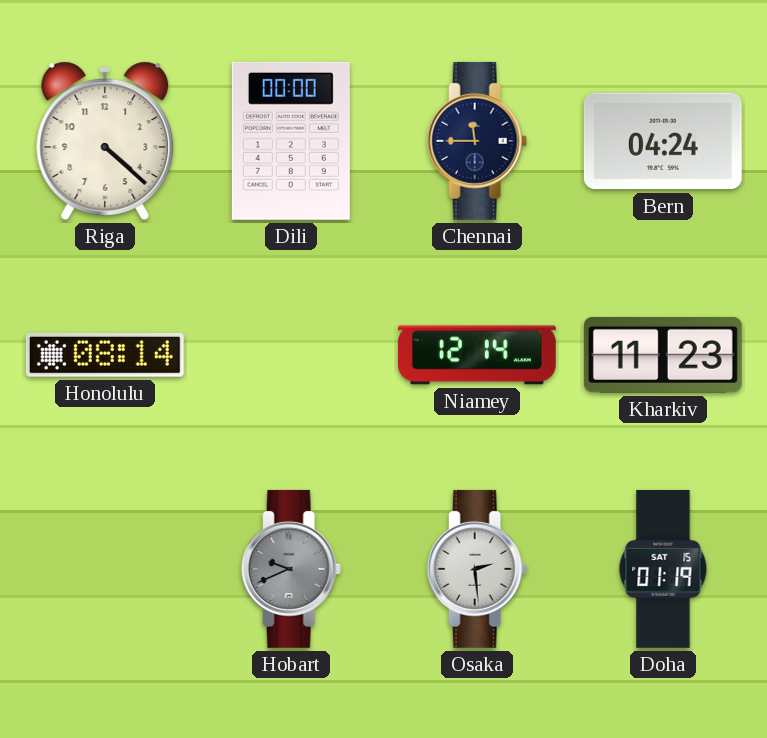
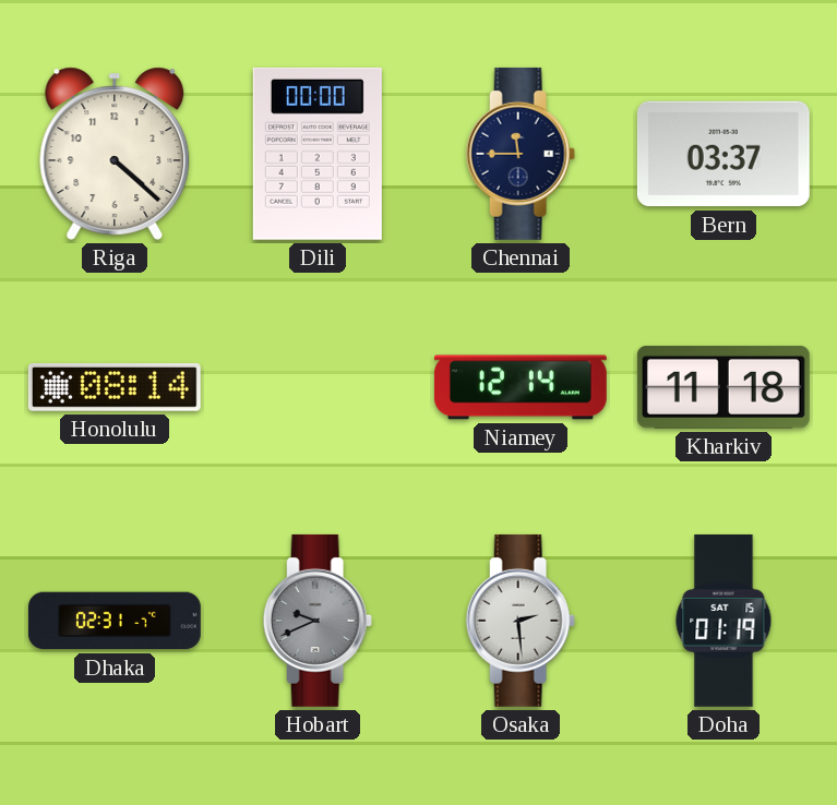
Bern: 04:24 -> 03:37
Kharkiv: 11:23 -> 11:18
Dhaka: none -> 02:31
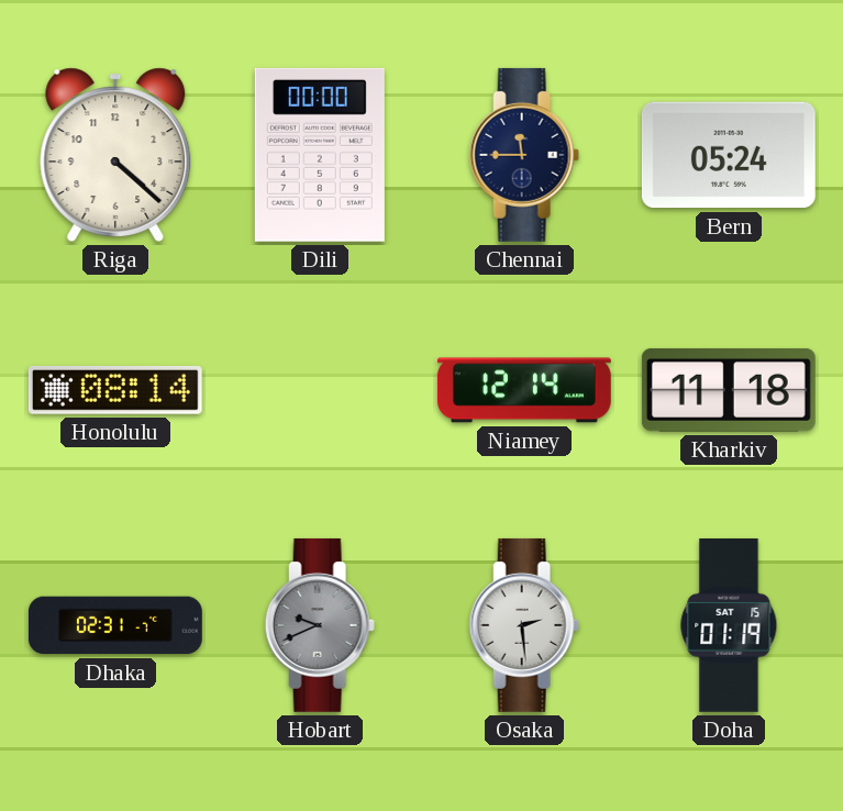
Bern: 03:37 -> 05:24
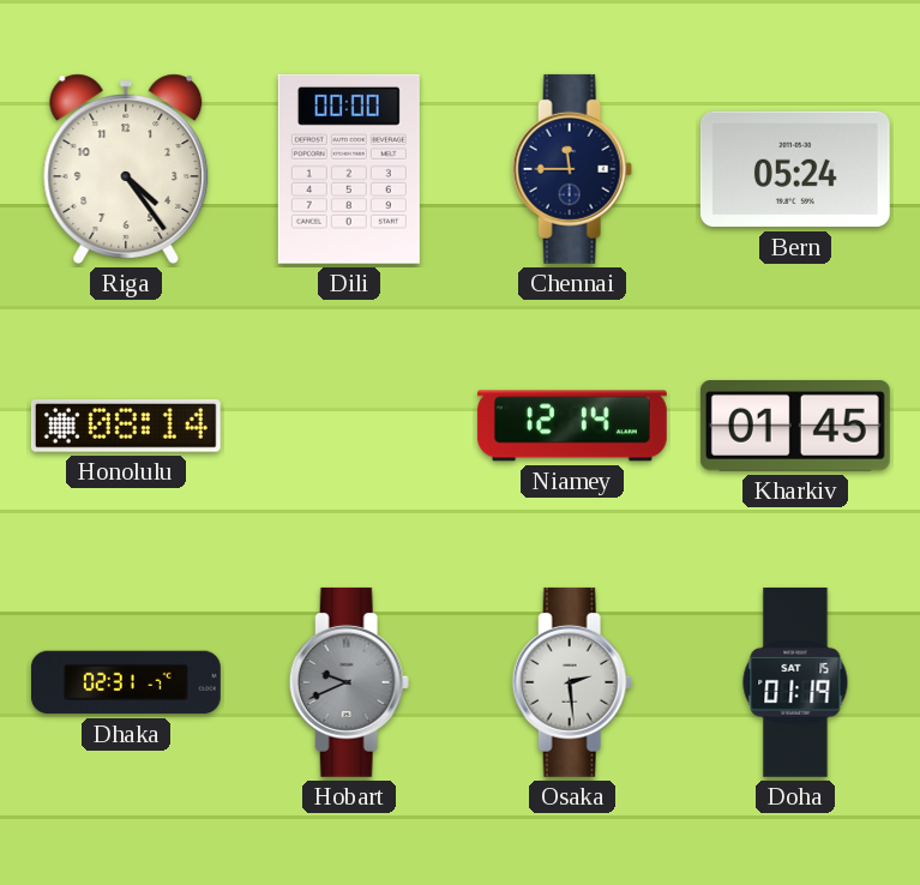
Riga: 4:22 -> 4:24
Kharkiv: 11:18 -> 01:45
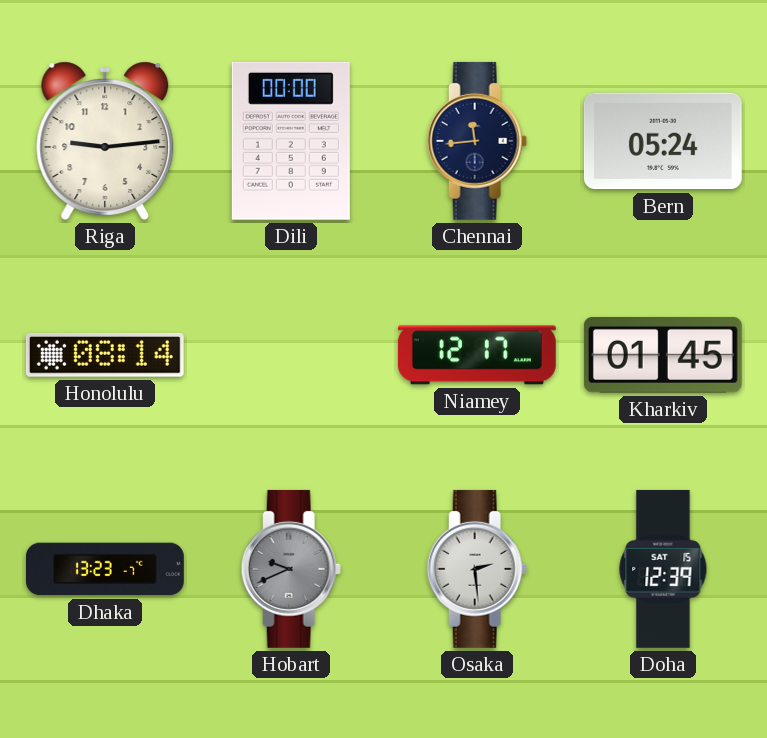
Riga: 4:24 -> 9:14
Chennai: 11:45 -> 11:44
Niamey: 12:14 -> 12:17
Dhaka: 02:31 -> 13:23
Doha: 01:19 -> 12:39
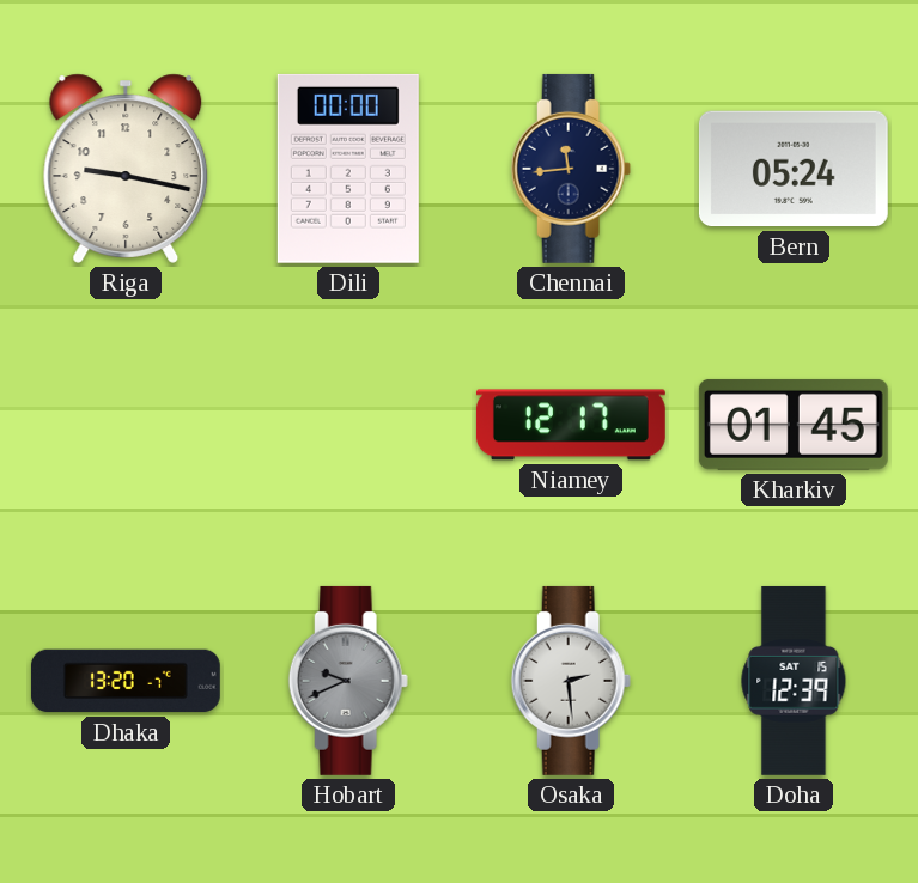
Riga: 9:14 -> 9:17
Honolulu: 08:14 -> none
Dhaka: 13:23 -> 13:20
